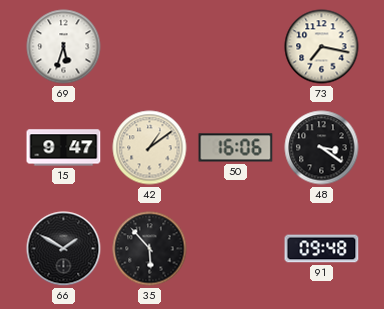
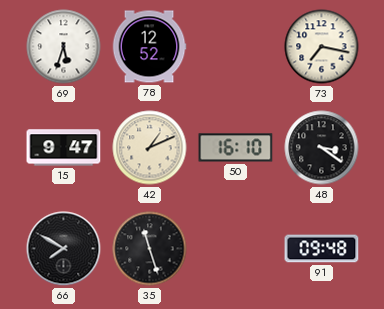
78: none -> 12:52
42: 1:09 -> 1:11
50: 16:06 -> 16:10
66: 1:50 -> 7:50
35: 5:53 -> 11:27
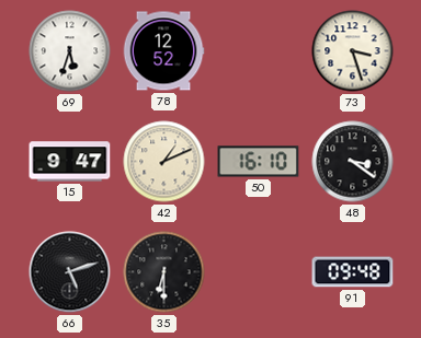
73: 7:17 -> 3:27
66: 7:50 -> 5:12
35: 11:27 -> 6:30
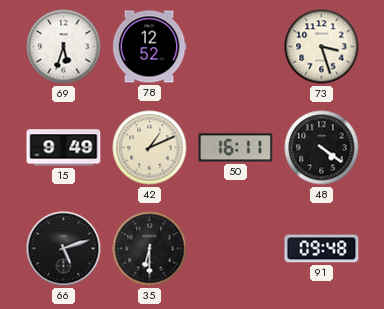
15: 9:47 -> 9:49
50: 16:10 -> 16:11
48: 3:21 -> 4:21
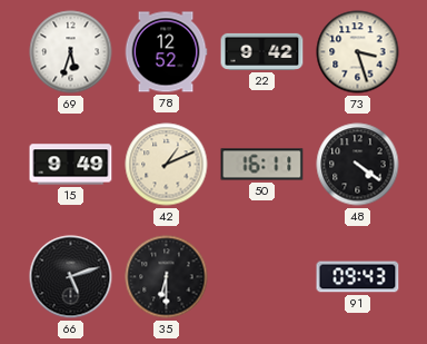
22: none -> 9:42
91: 09:48 -> 09:43
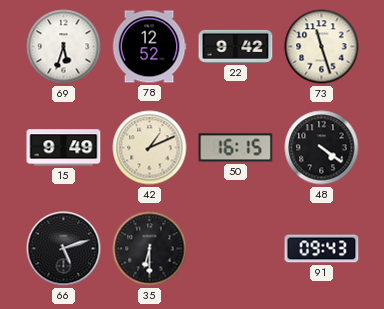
73: 3:27 -> 11:27
50: 16:11 -> 16:15
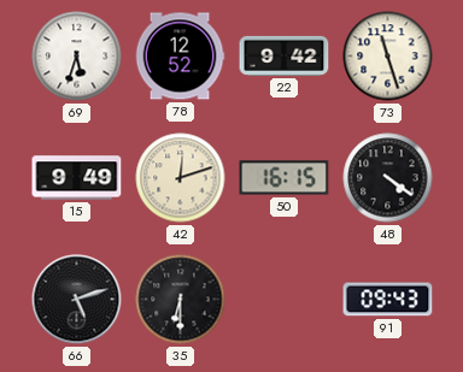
42: 1:11 -> 12:12
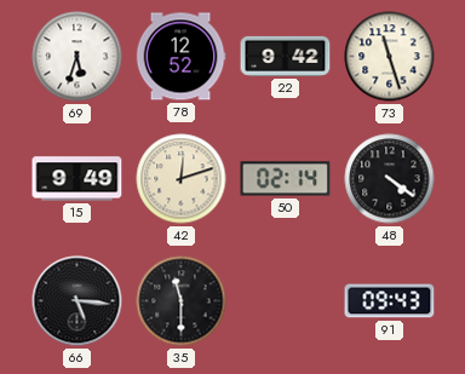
50: 16:15 -> 02:14
66: 5:12 -> 5:16
35: 6:30 -> 11:30
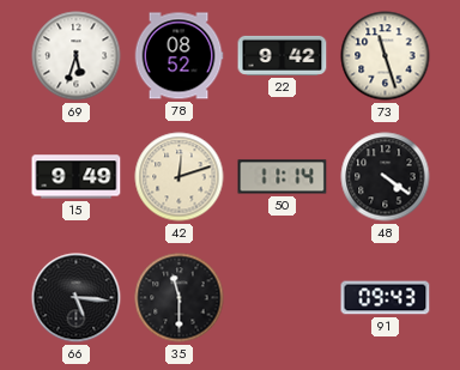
78: 12:52 -> 08:52
50: 02:14 -> 11:14
